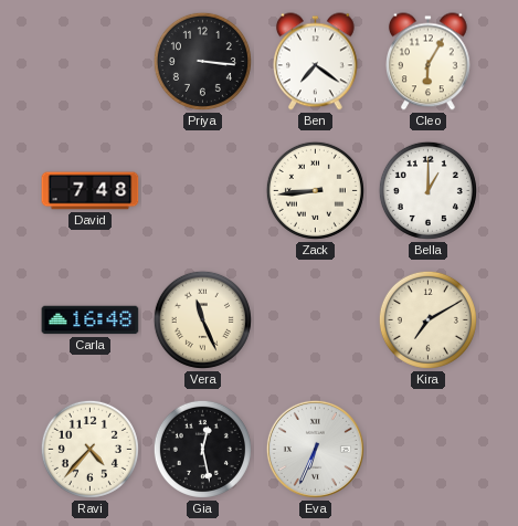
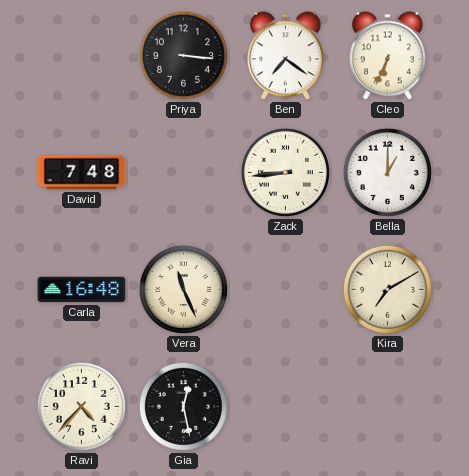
Cleo: 6:05 -> 6:34
Eva: 6:34 -> none
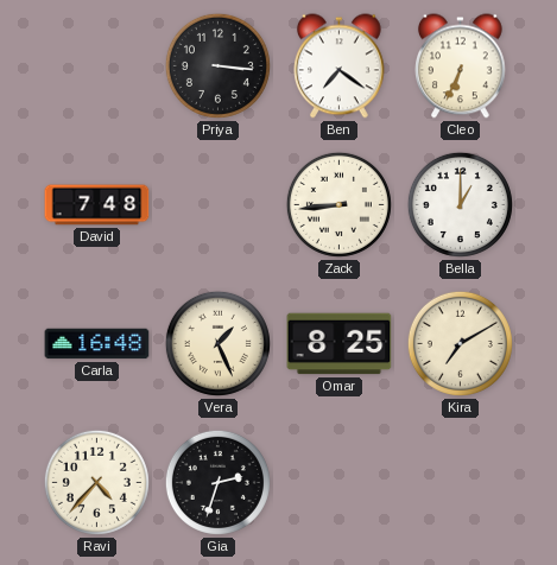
Vera: 11:26 -> 1:26
Omar: none -> 8:25
Gia: 12:28 -> 2:33
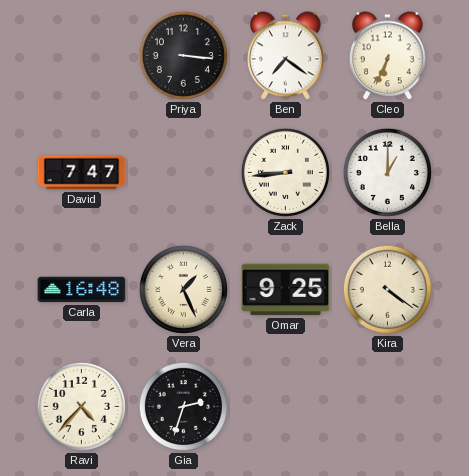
David: 7:48 -> 7:47
Omar: 8:25 -> 9:25
Kira: 7:10 -> 4:21
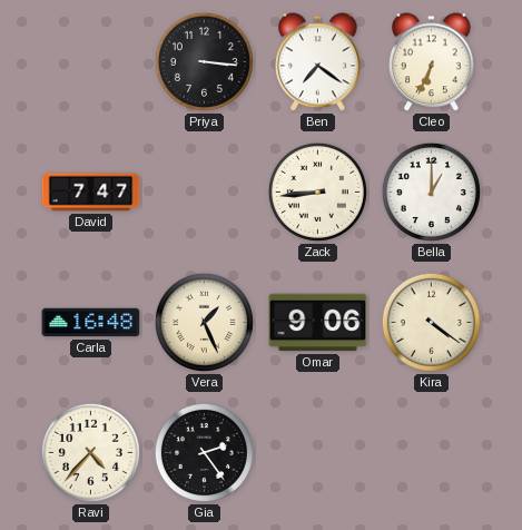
Omar: 9:25 -> 9:06
Gia: 2:33 -> 2:24
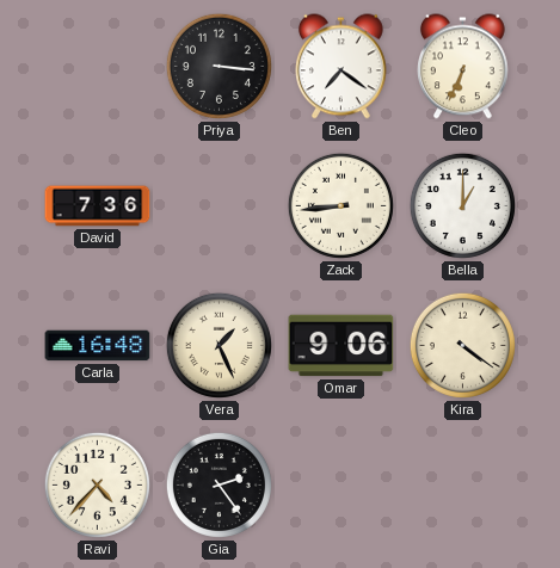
David: 7:47 -> 7:36
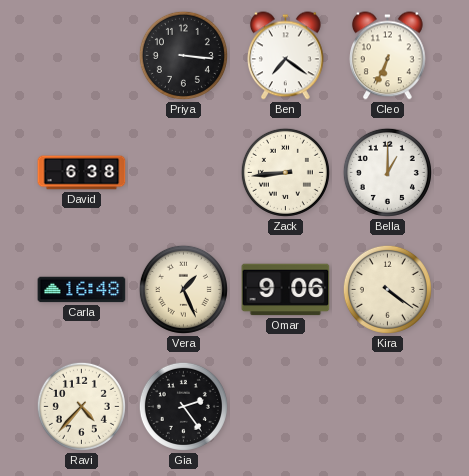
David: 7:36 -> 6:38
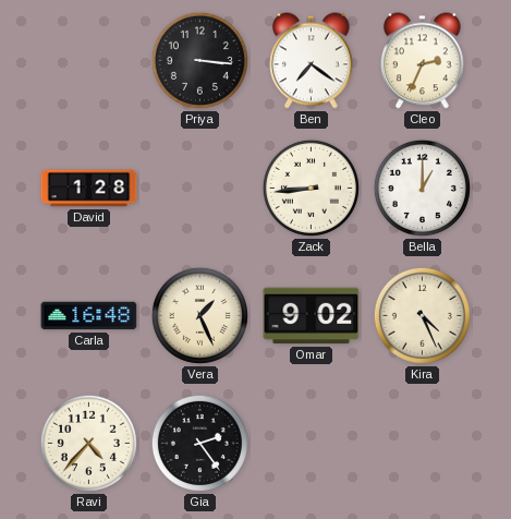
Cleo: 6:34 -> 2:34
David: 6:38 -> 1:28
Omar: 9:06 -> 9:02
Kira: 4:21 -> 4:26
